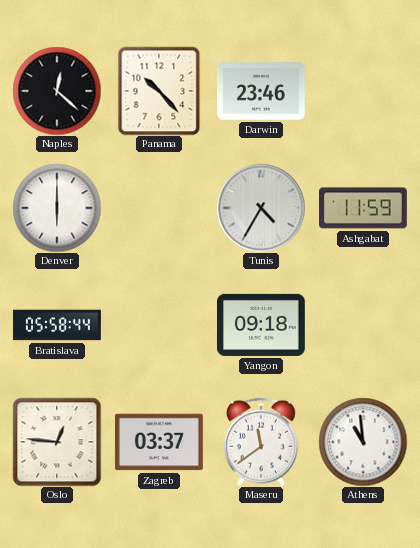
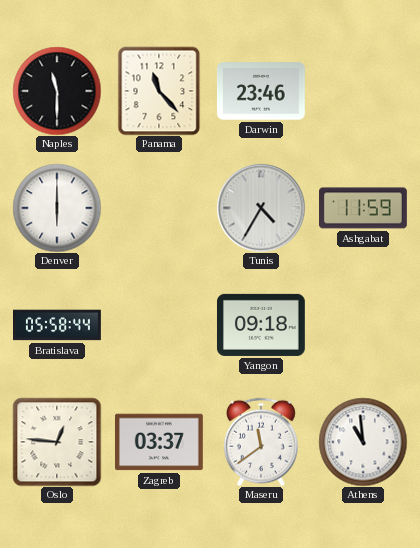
Naples: 12:22 -> 11:30
Panama: 10:23 -> 11:23
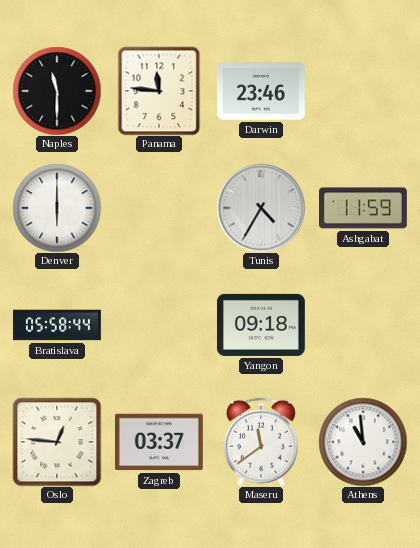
Panama: 11:23 -> 11:46
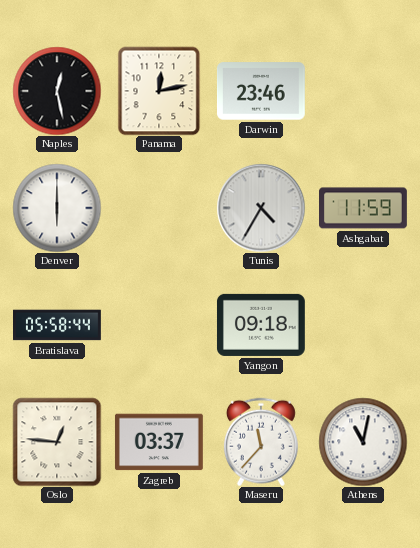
Naples: 11:30 -> 12:28
Panama: 11:46 -> 12:13
Maseru: 11:39 -> 11:37
Athens: 10:59 -> 11:02
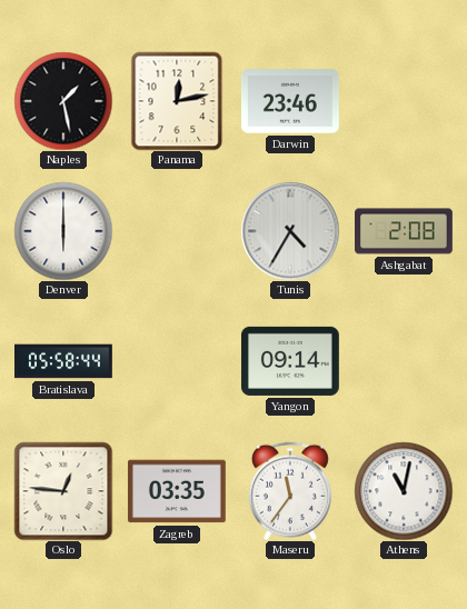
Naples: 12:28 -> 1:28
Ashgabat: 11:59 -> 2:08
Yangon: 09:18 -> 09:14
Zagreb: 03:37 -> 03:35
Maseru: 11:37 -> 11:36
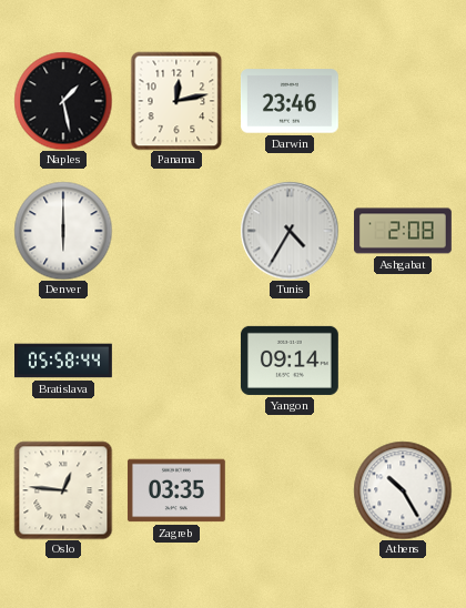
Maseru: 11:36 -> none
Athens: 11:02 -> 10:25
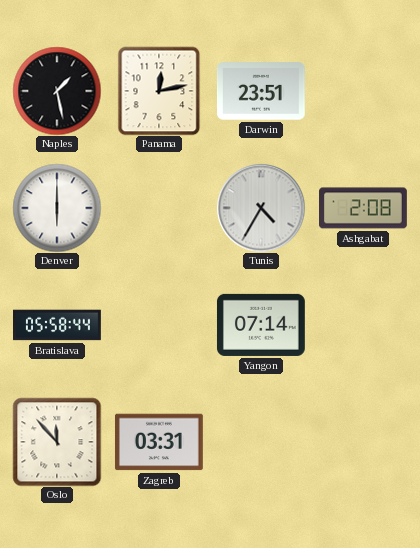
Darwin: 23:46 -> 23:51
Yangon: 09:14 -> 07:14
Oslo: 12:46 -> 11:53
Zagreb: 03:35 -> 03:31
Athens: 10:25 -> none
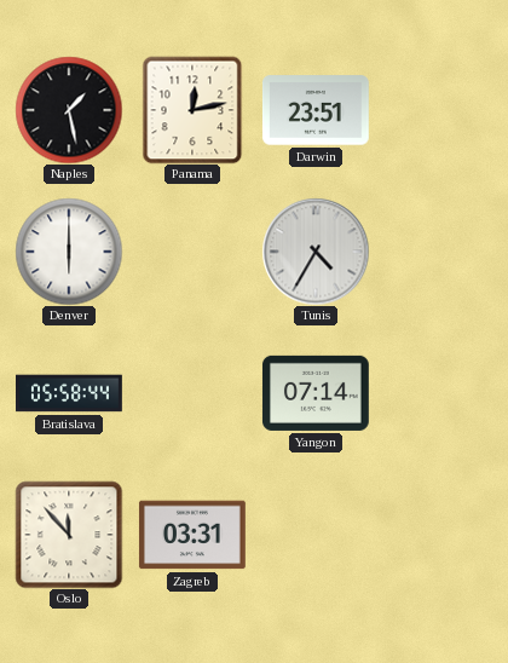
Ashgabat: 2:08 -> none
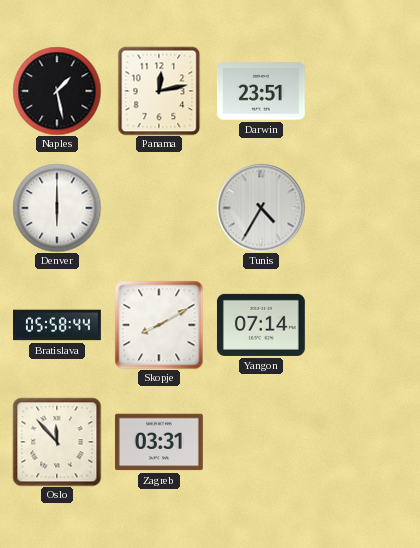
Skopje: none -> 8:10
